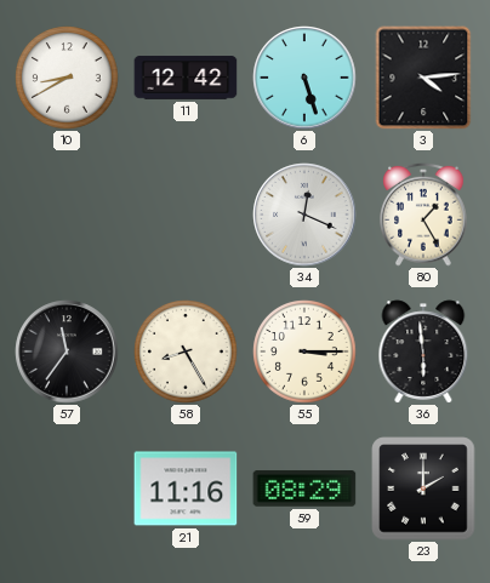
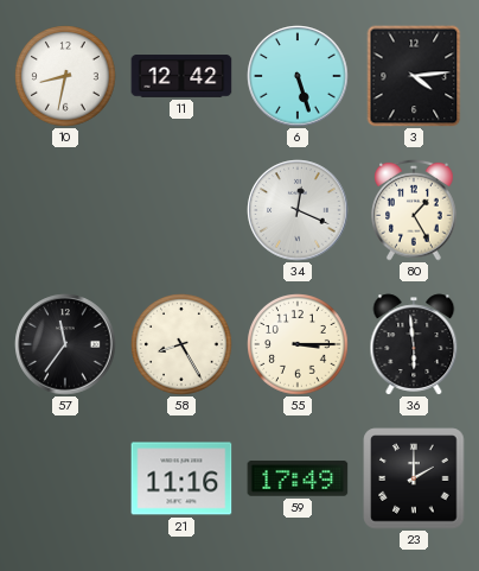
10: 8:40 -> 8:32
59: 08:29 -> 17:49
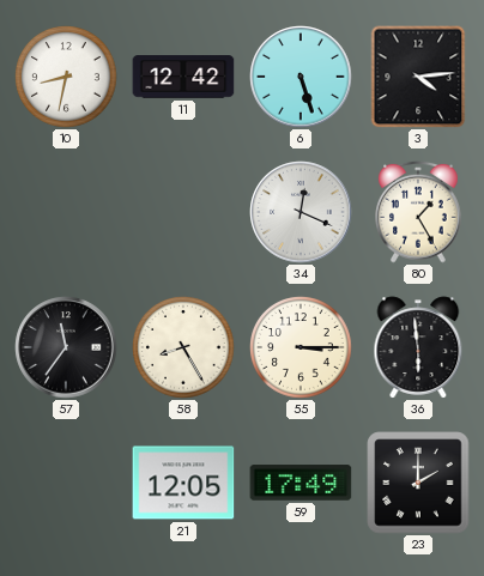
21: 11:16 -> 12:05
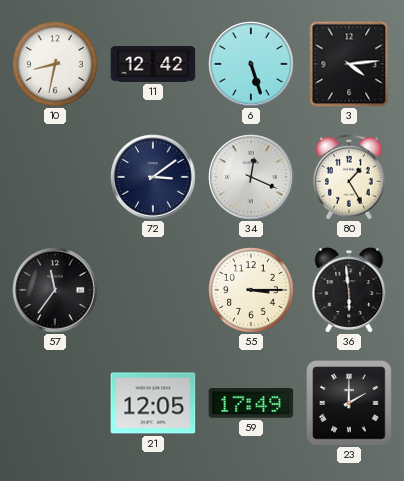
72: none -> 3:09
58: 8:25 -> none
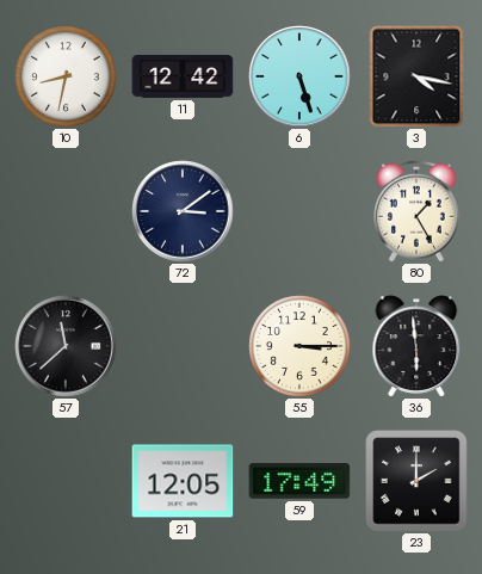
3: 4:14 -> 4:17
34: 12:19 -> none
57: 11:36 -> 11:38
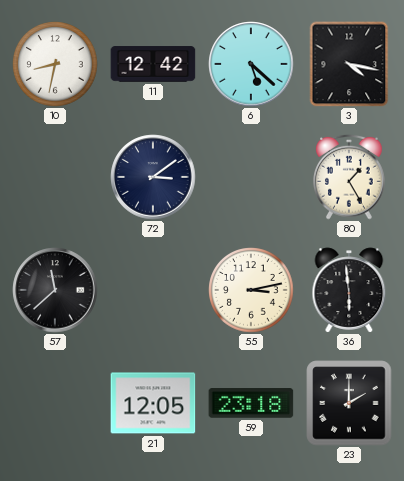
6: 5:27 -> 5:22
55: 3:15 -> 3:13
59: 17:49 -> 23:18
